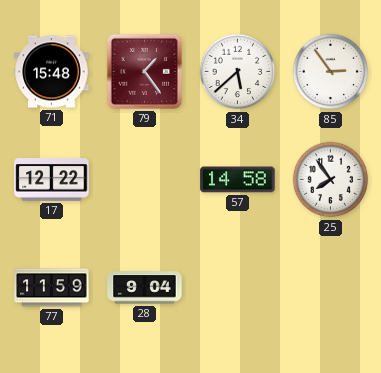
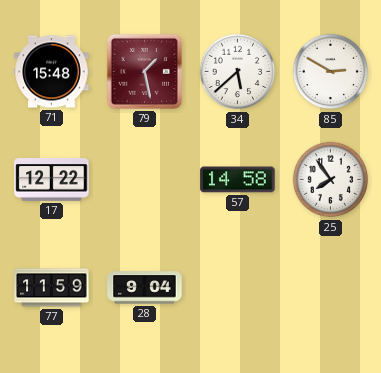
79: 1:24 -> 1:28
85: 2:54 -> 2:50
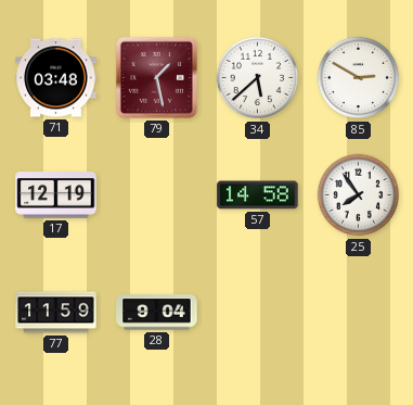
71: 15:48 -> 03:48
17: 12:22 -> 12:19
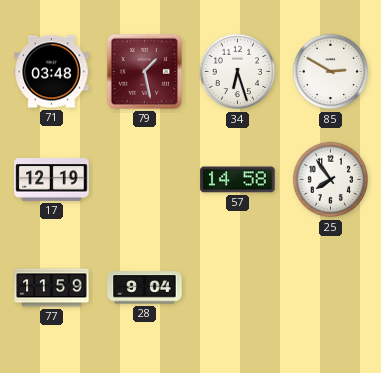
34: 5:38 -> 6:27
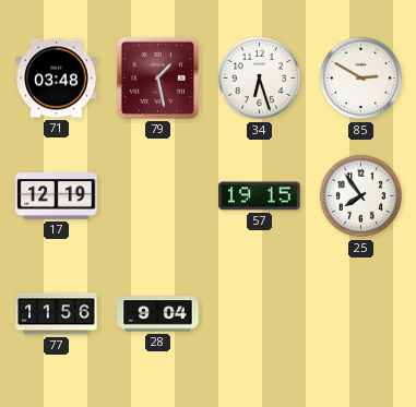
57: 14:58 -> 19:15
77: 11:59 -> 11:56
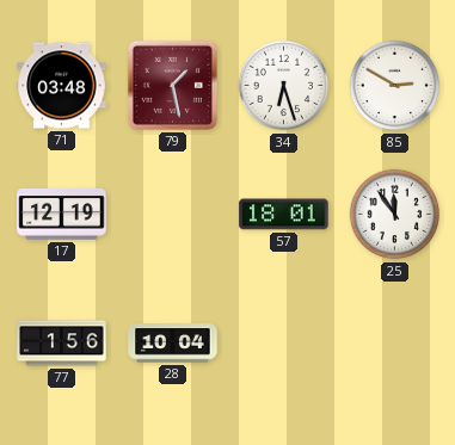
57: 19:15 -> 18:01
25: 7:54 -> 11:54
77: 11:56 -> 1:56
28: 9:04 -> 10:04
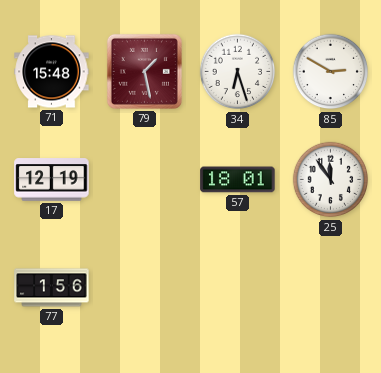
71: 03:48 -> 15:48
28: 10:04 -> none
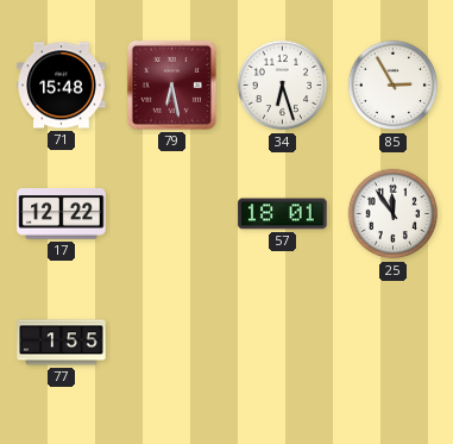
79: 1:28 -> 6:28
85: 2:50 -> 2:55
17: 12:19 -> 12:22
77: 1:56 -> 1:55
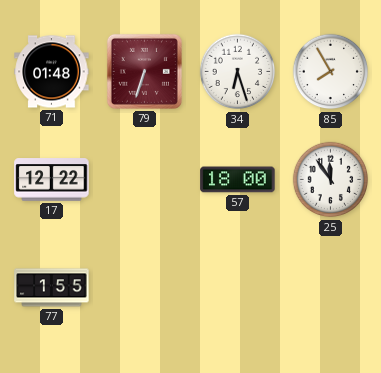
71: 15:48 -> 01:48
79: 6:28 -> 6:33
85: 2:55 -> 7:55
57: 18:01 -> 18:00
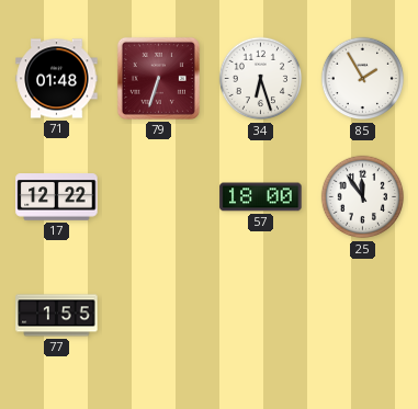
85: 7:55 -> 1:55
